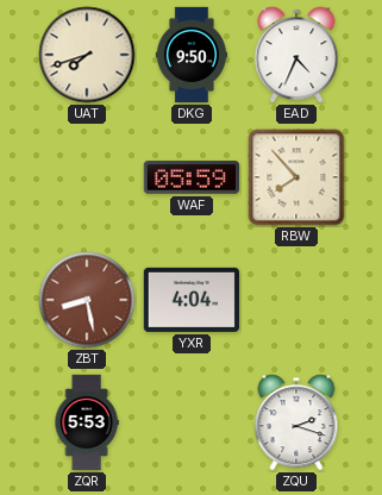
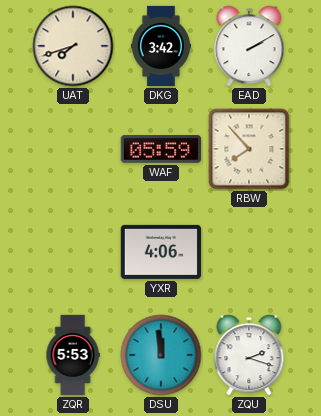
DKG: 9:50 -> 3:42
EAD: 4:34 -> 2:10
ZBT: 8:28 -> none
YXR: 4:04 -> 4:06
DSU: none -> 11:59
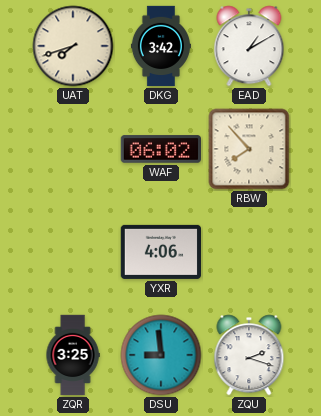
EAD: 2:10 -> 1:10
WAF: 05:59 -> 06:02
ZQR: 5:53 -> 3:25
DSU: 11:59 -> 8:59
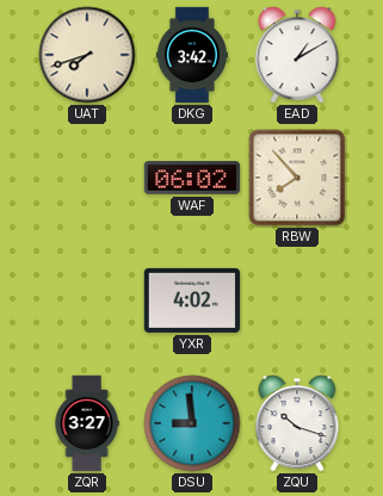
YXR: 4:06 -> 4:02
ZQR: 3:25 -> 3:27
ZQU: 2:18 -> 10:18
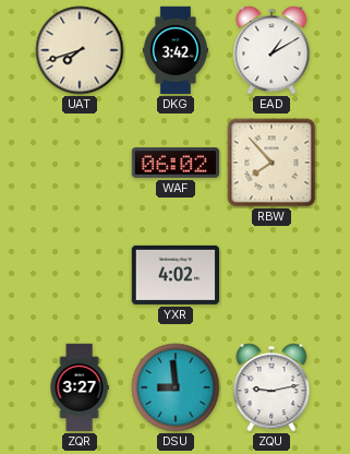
ZQU: 10:18 -> 9:13
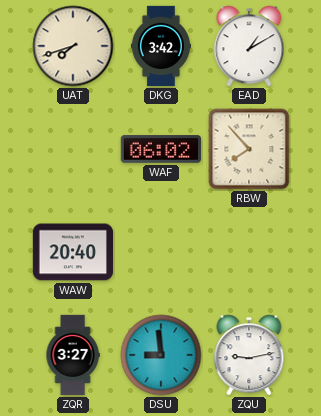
WAW: none -> 20:40
YXR: 4:02 -> none
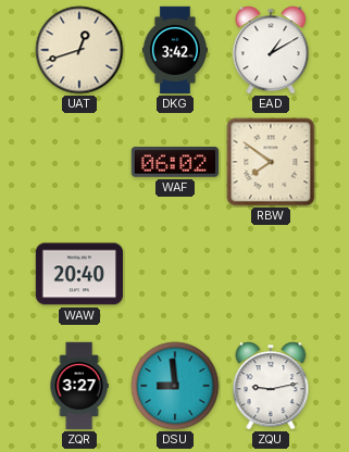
UAT: 7:42 -> 12:42
RBW: 7:53 -> 7:51
